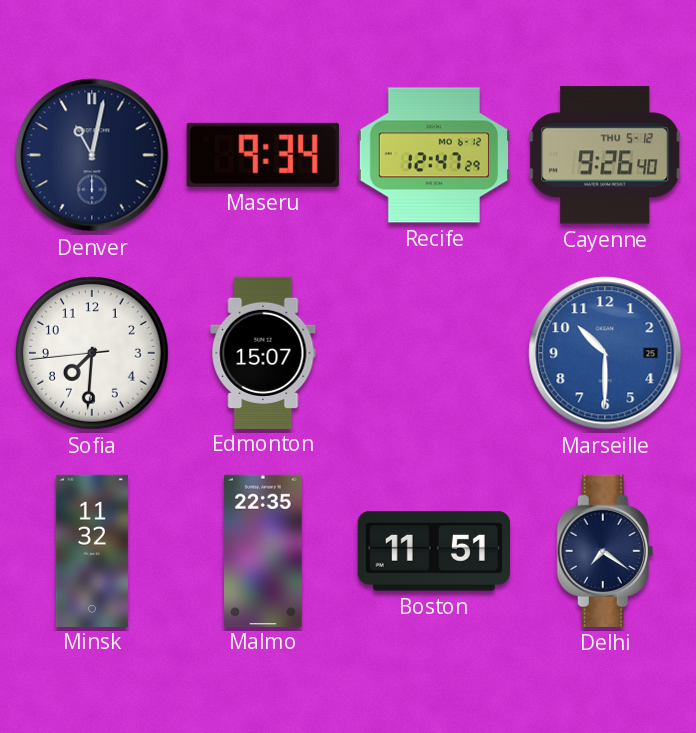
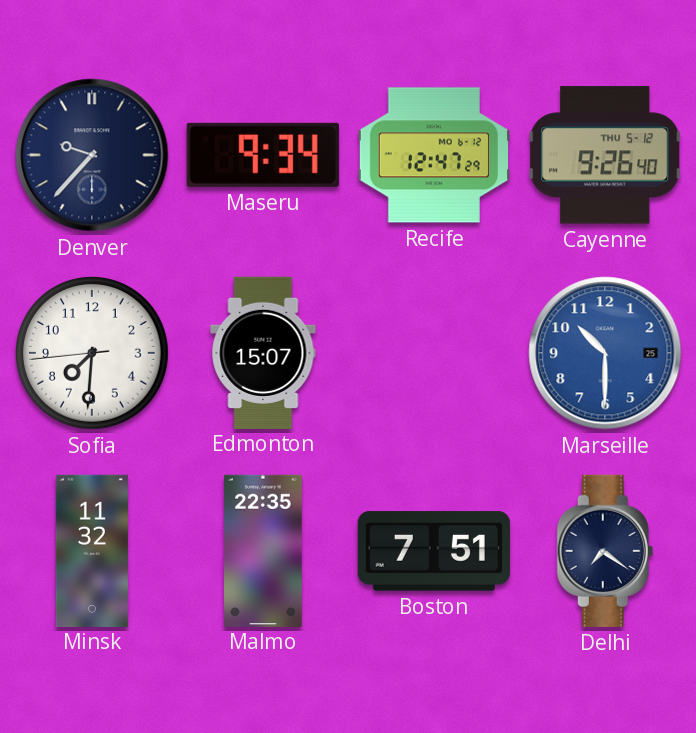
Denver: 11:02 -> 9:37
Boston: 11:51 -> 7:51
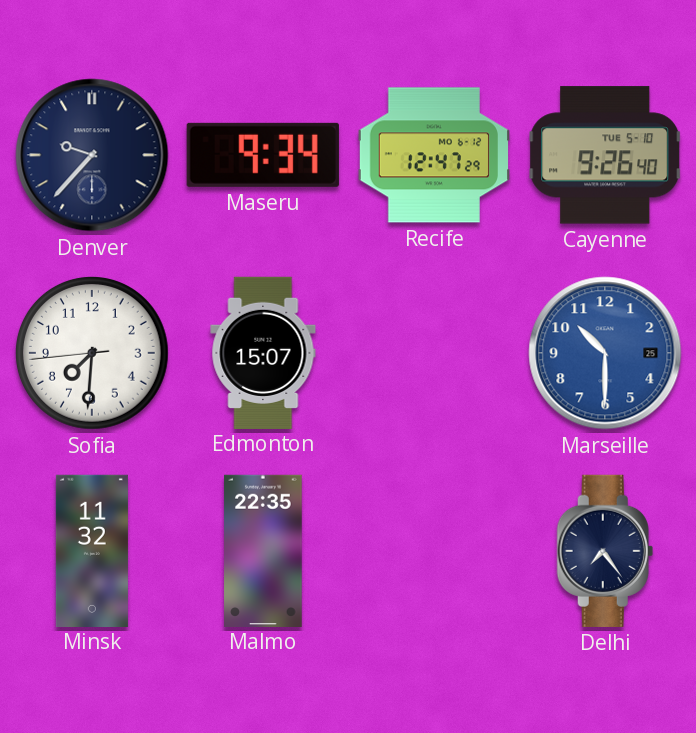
Cayenne date: THU 5-12 -> TUE 5-10
Boston: 7:51 -> none
Delhi: 7:21 -> 7:24
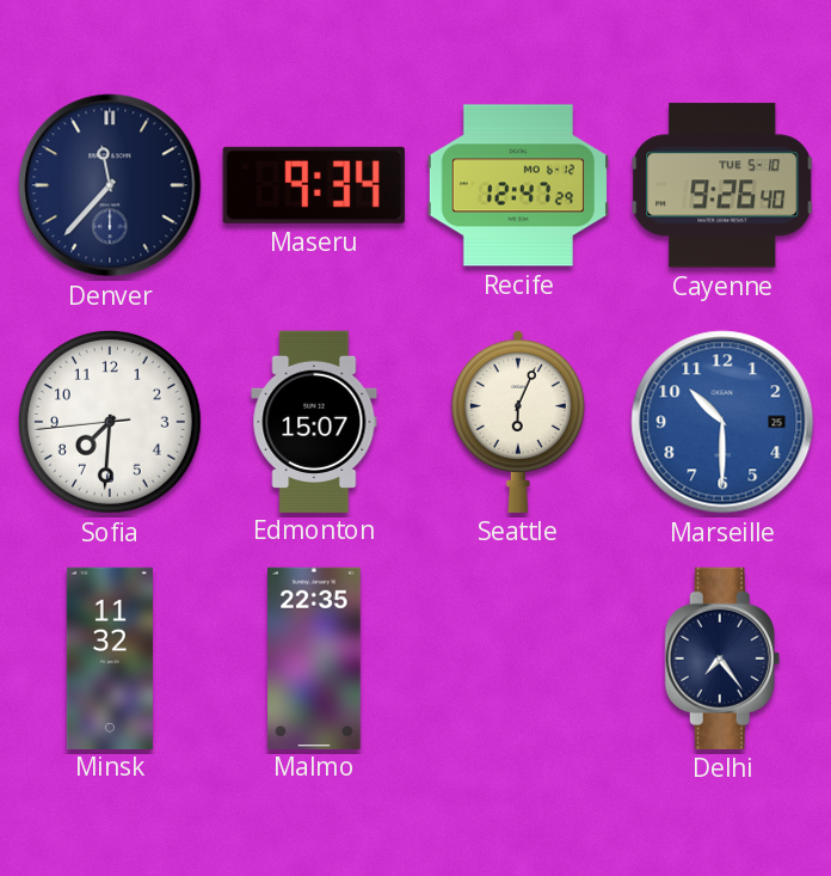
Denver: 9:37 -> 11:37
Seattle: none -> 6:04
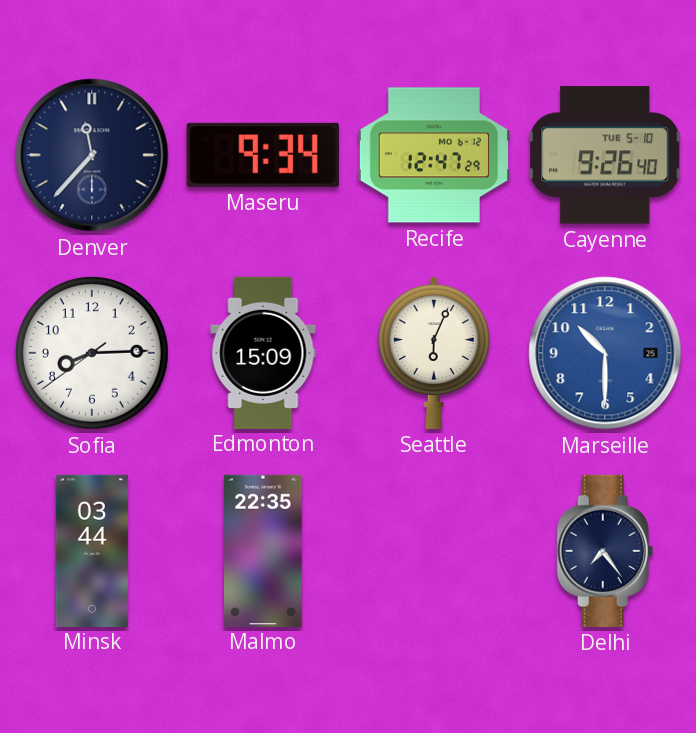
Sofia: 7:30 -> 8:14
Edmonton: 15:07 -> 15:09
Minsk: 11:32 -> 03:44
